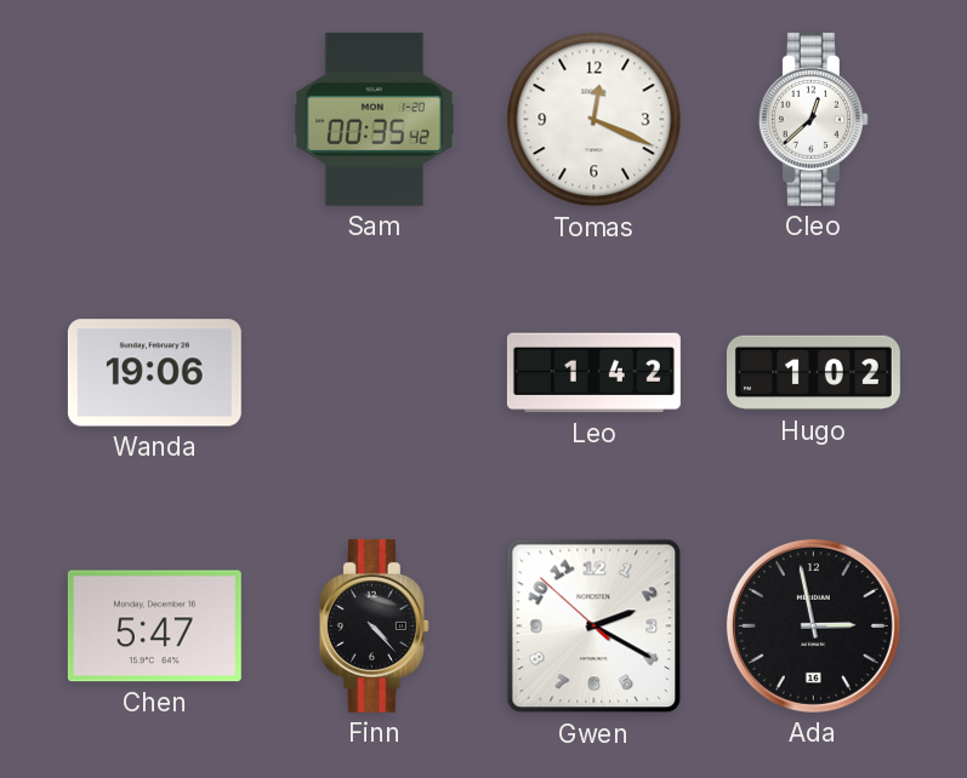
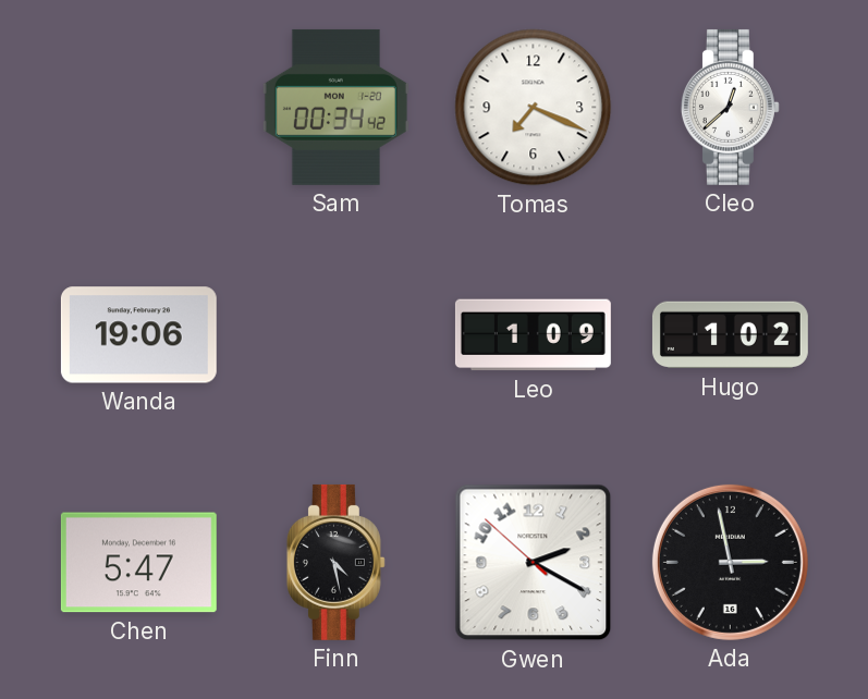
Sam: 00:35 -> 00:34
Tomas: 12:19 -> 7:19
Leo: 1:42 -> 1:09
Finn: 4:23 -> 4:28
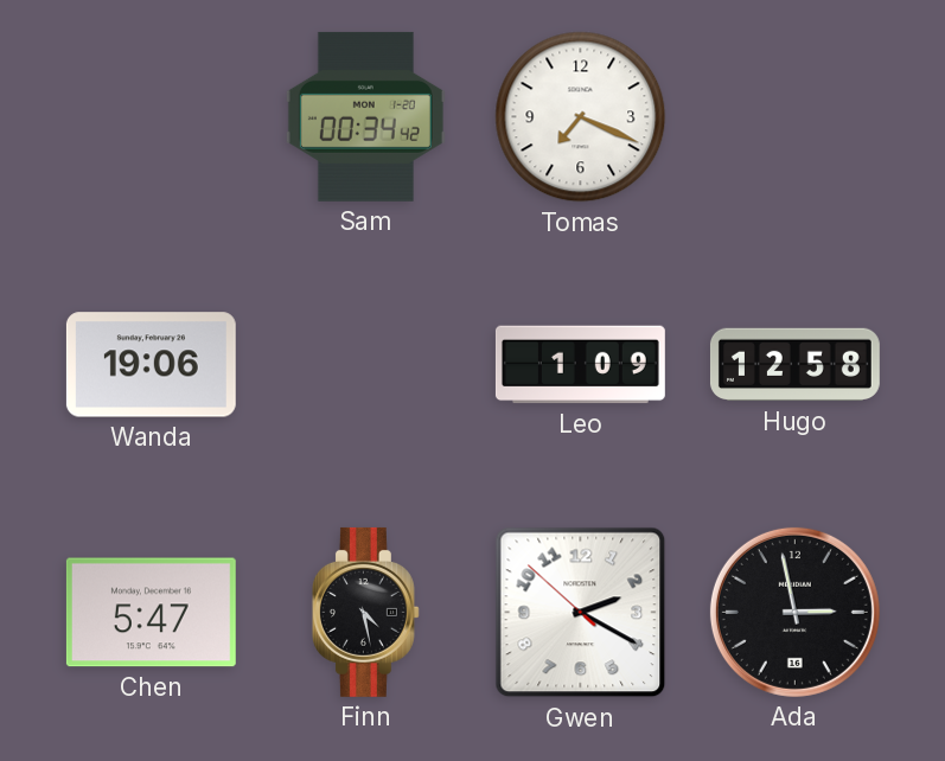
Cleo: 12:38 -> none
Hugo: 1:02 -> 12:58
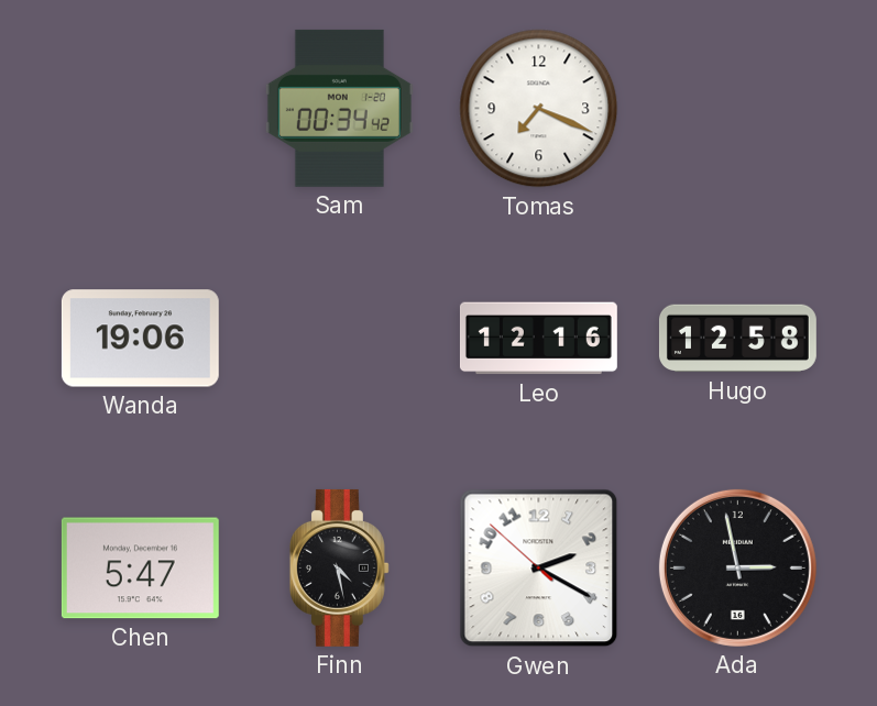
Leo: 1:09 -> 12:16
